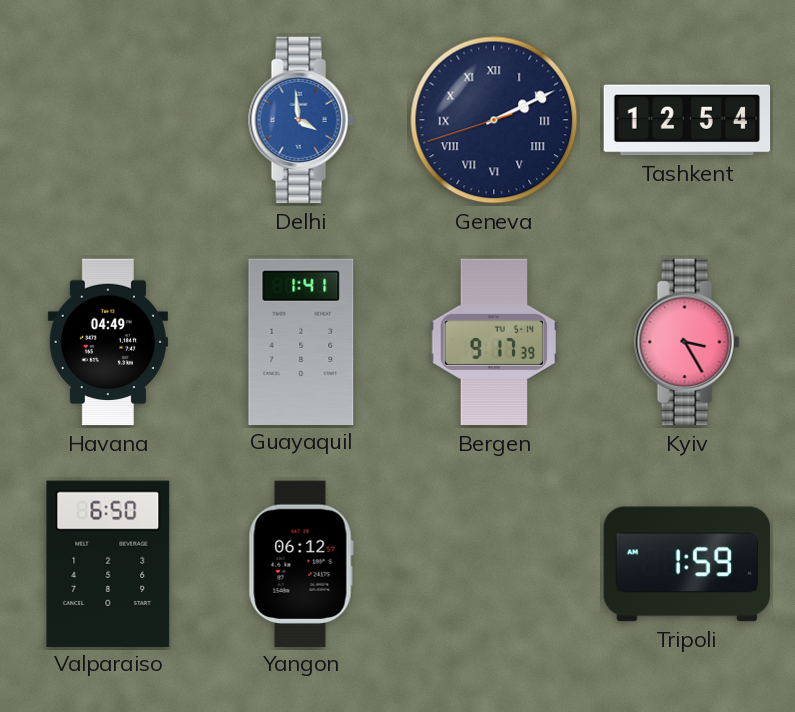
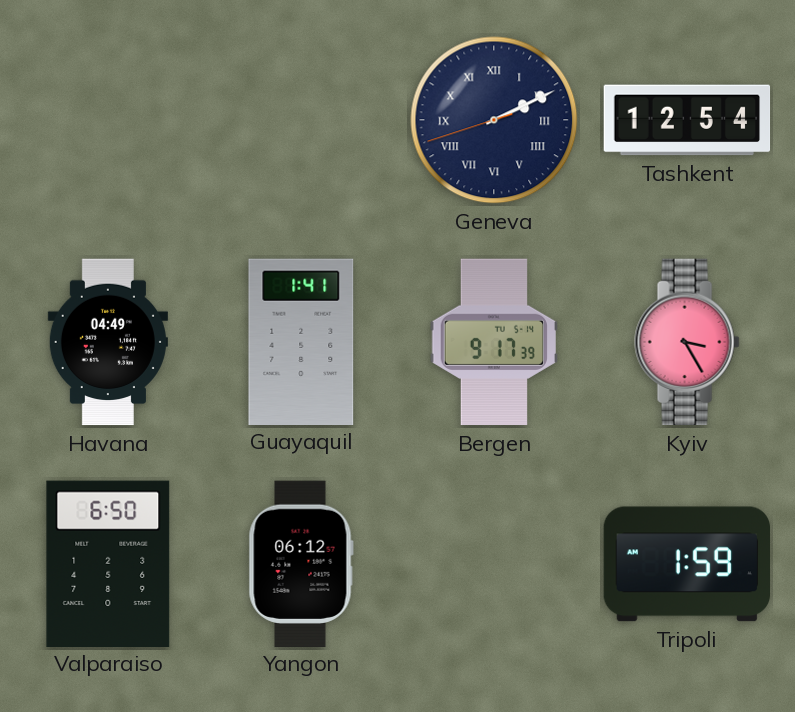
Delhi: 3:59 -> none
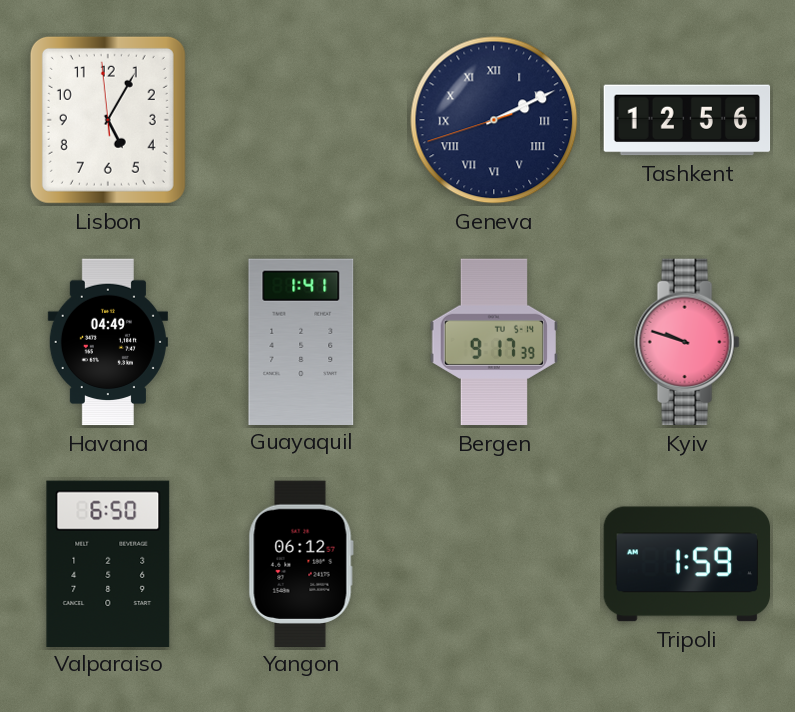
Lisbon: none -> 5:04
Tashkent: 12:54 -> 12:56
Kyiv: 3:25 -> 9:48
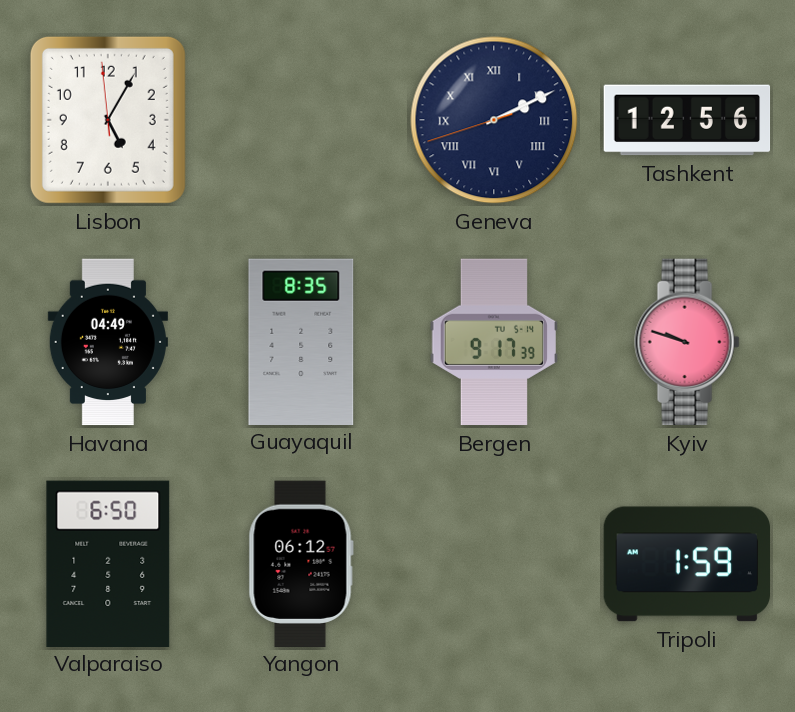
Guayaquil: 1:41 -> 8:35
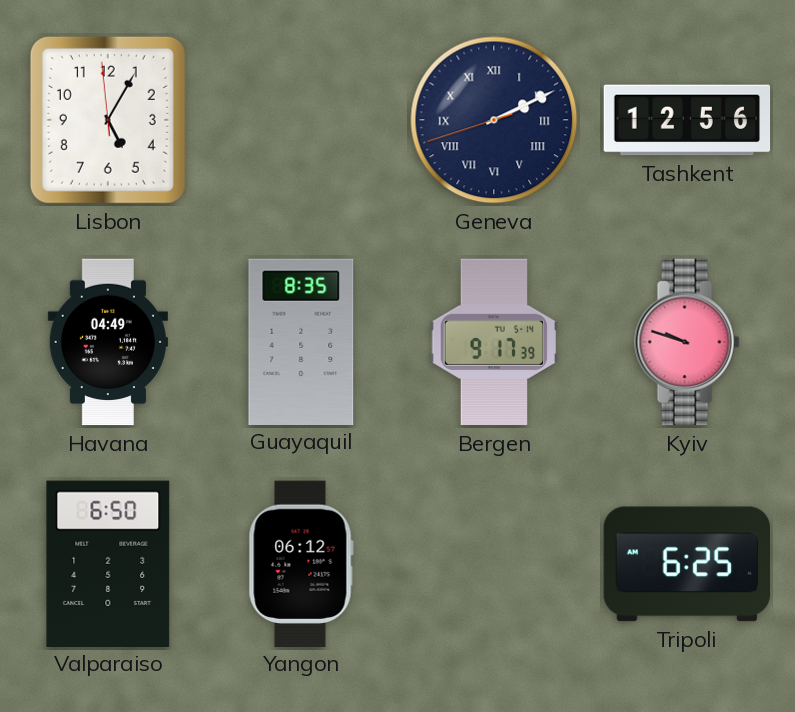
Tripoli: 1:59 -> 6:25
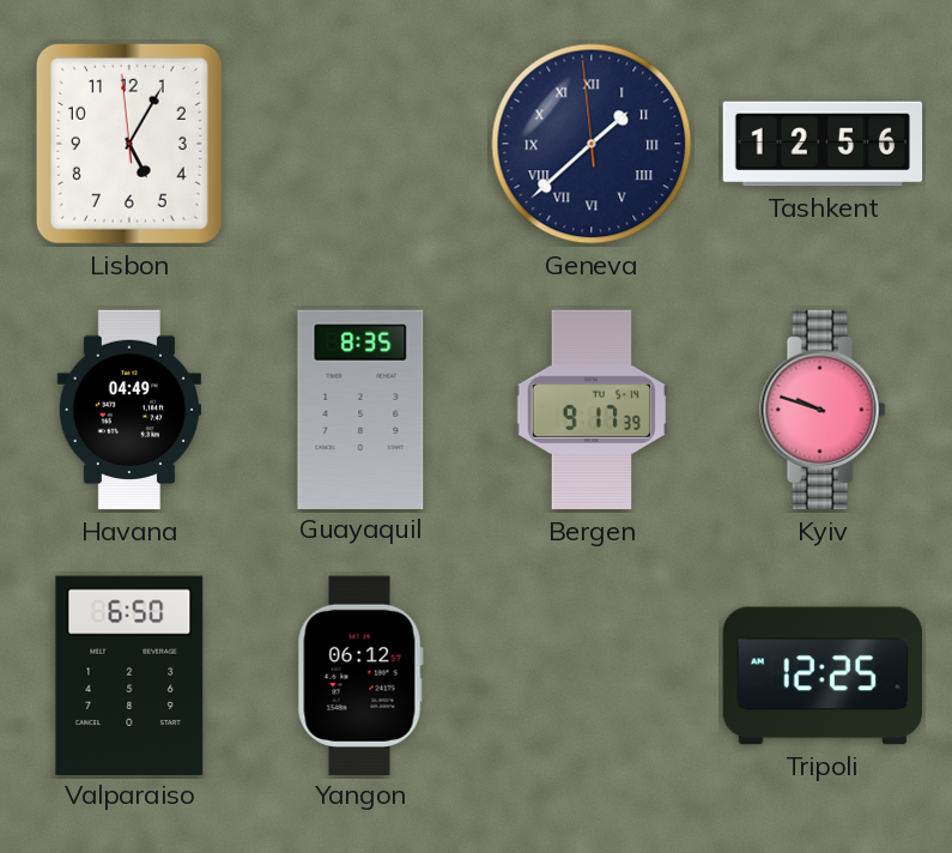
Geneva: 2:10 -> 1:37
Tripoli: 6:25 -> 12:25
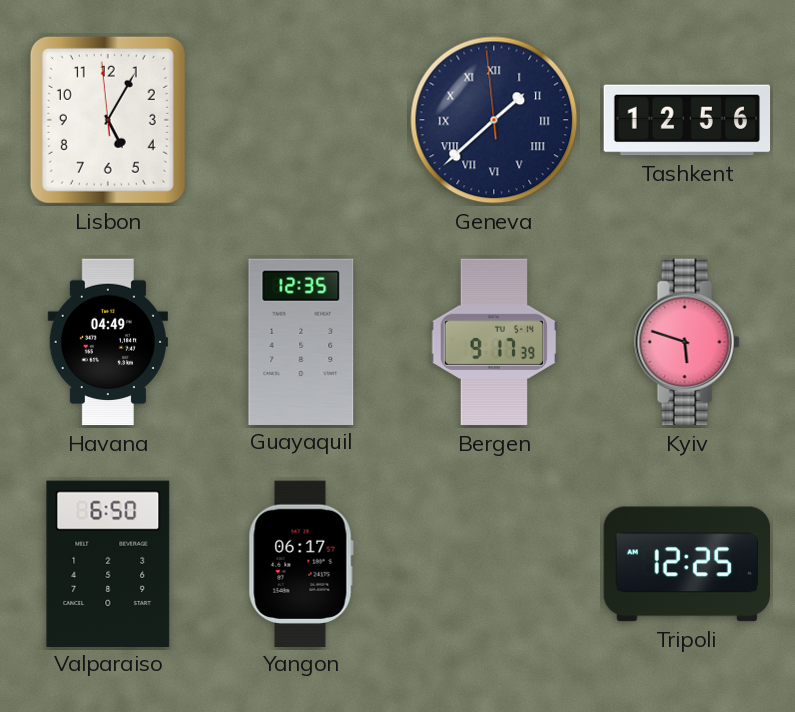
Guayaquil: 8:35 -> 12:35
Kyiv: 9:48 -> 5:48
Yangon: 06:12 -> 06:17
